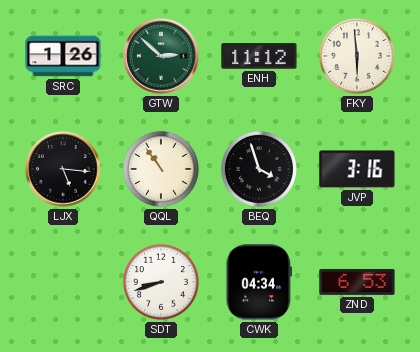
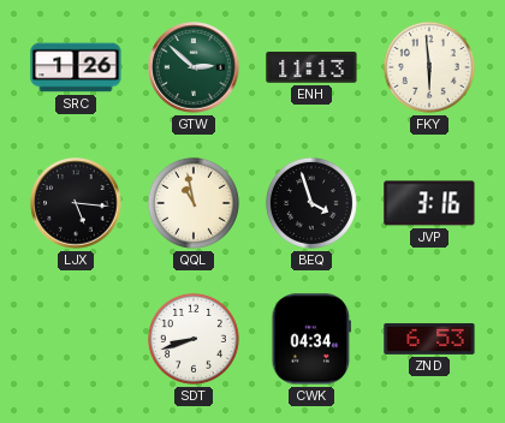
ENH: 11:12 -> 11:13
QQL: 10:54 -> 10:58
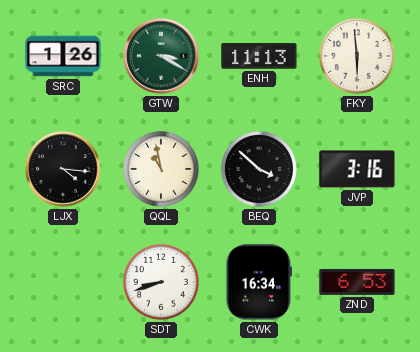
GTW: 2:52 -> 3:20
LJX: 5:16 -> 4:16
BEQ: 3:57 -> 3:52
CWK: 04:34 -> 16:34
